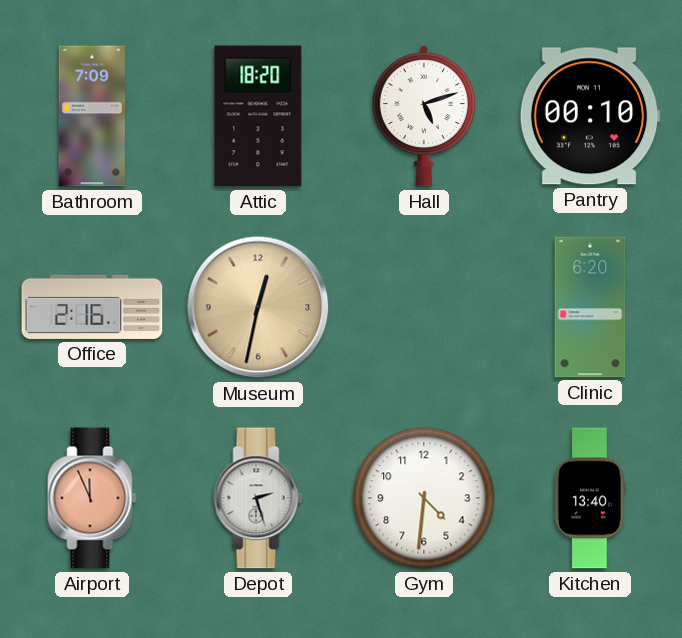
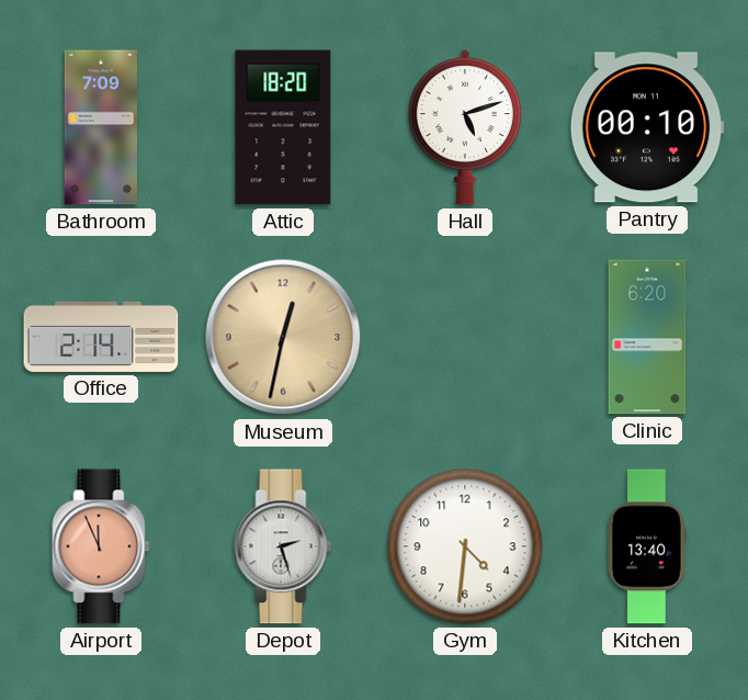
Office: 2:16 -> 2:14
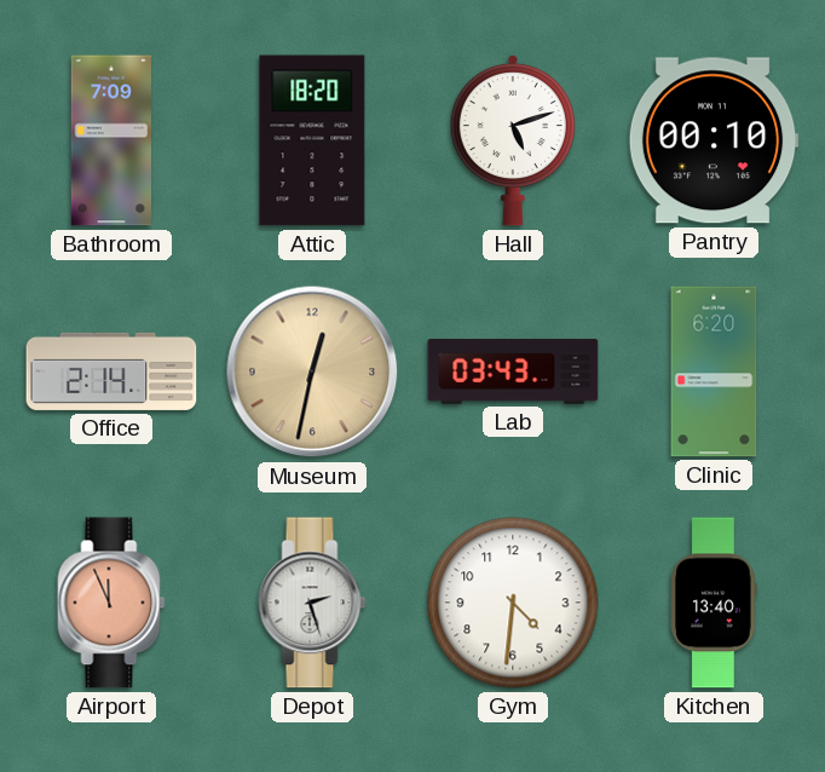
Lab: none -> 03:43
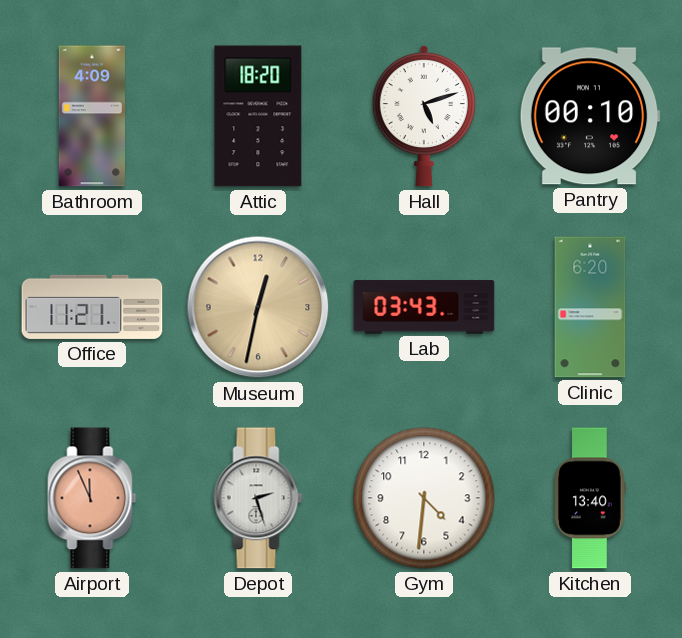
Bathroom: 7:09 -> 4:09
Office: 2:14 -> 11:21
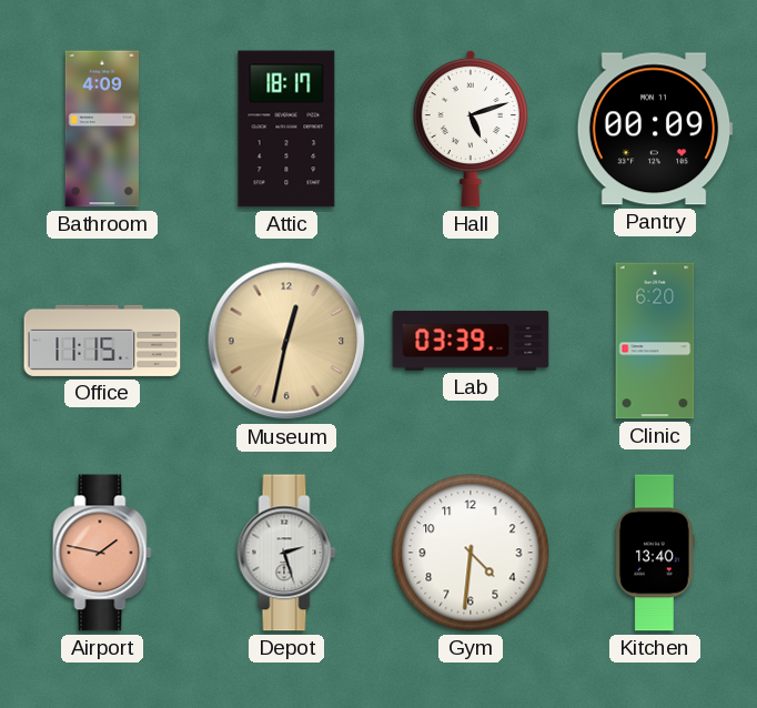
Attic: 18:20 -> 18:17
Pantry: 00:10 -> 00:09
Office: 11:21 -> 11:15
Lab: 03:43 -> 03:39
Airport: 11:56 -> 1:47
